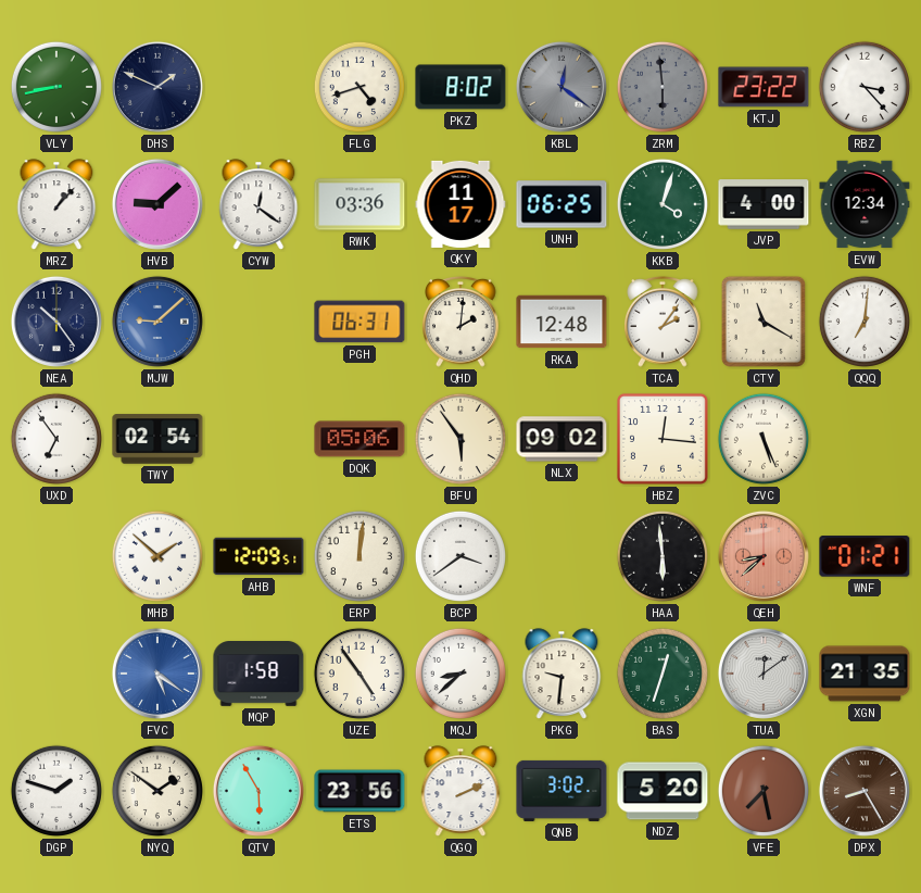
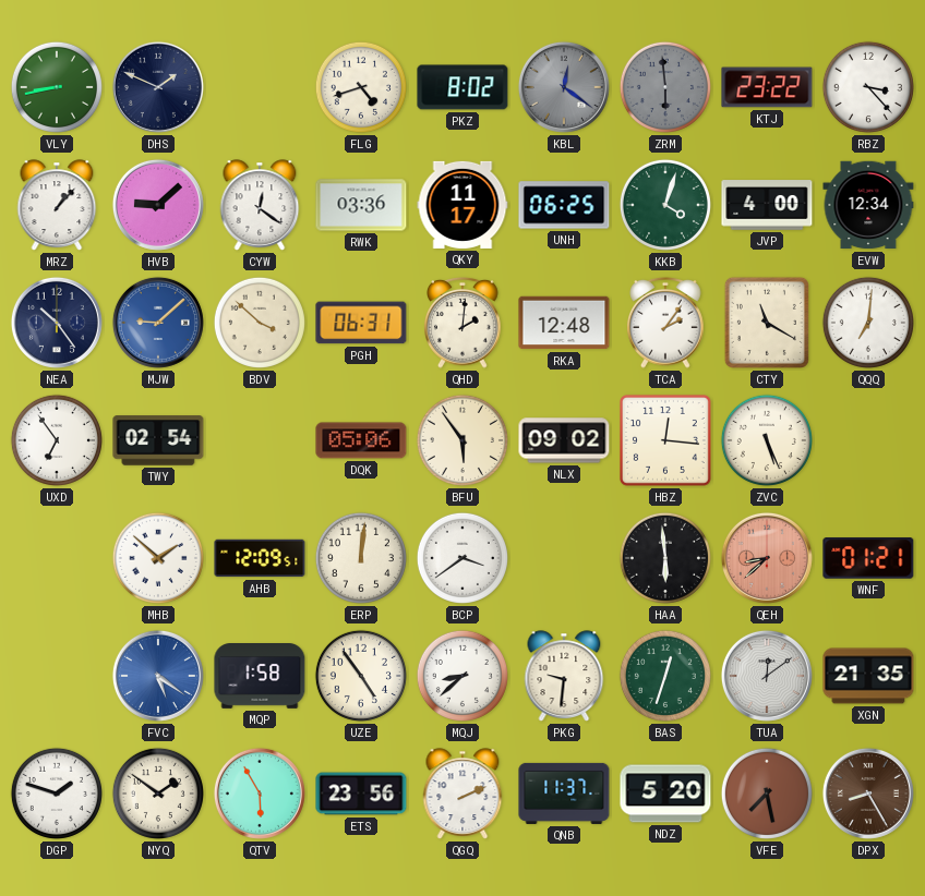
BDV: none -> 3:52
QNB: 3:02 -> 11:37
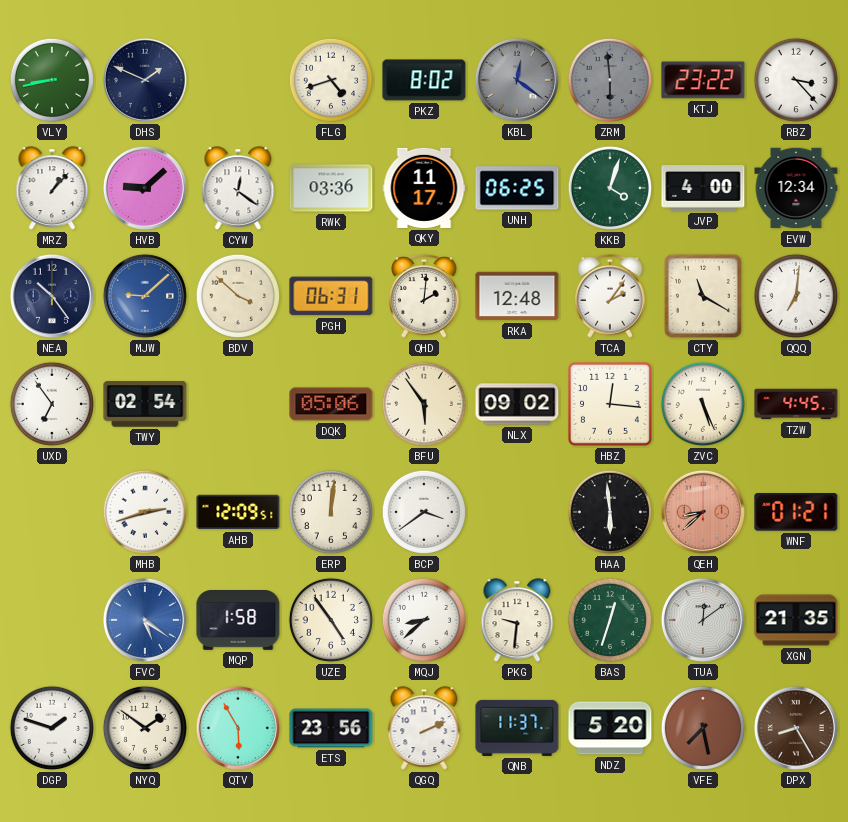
TZW: none -> 4:45
MHB: 1:52 -> 2:42
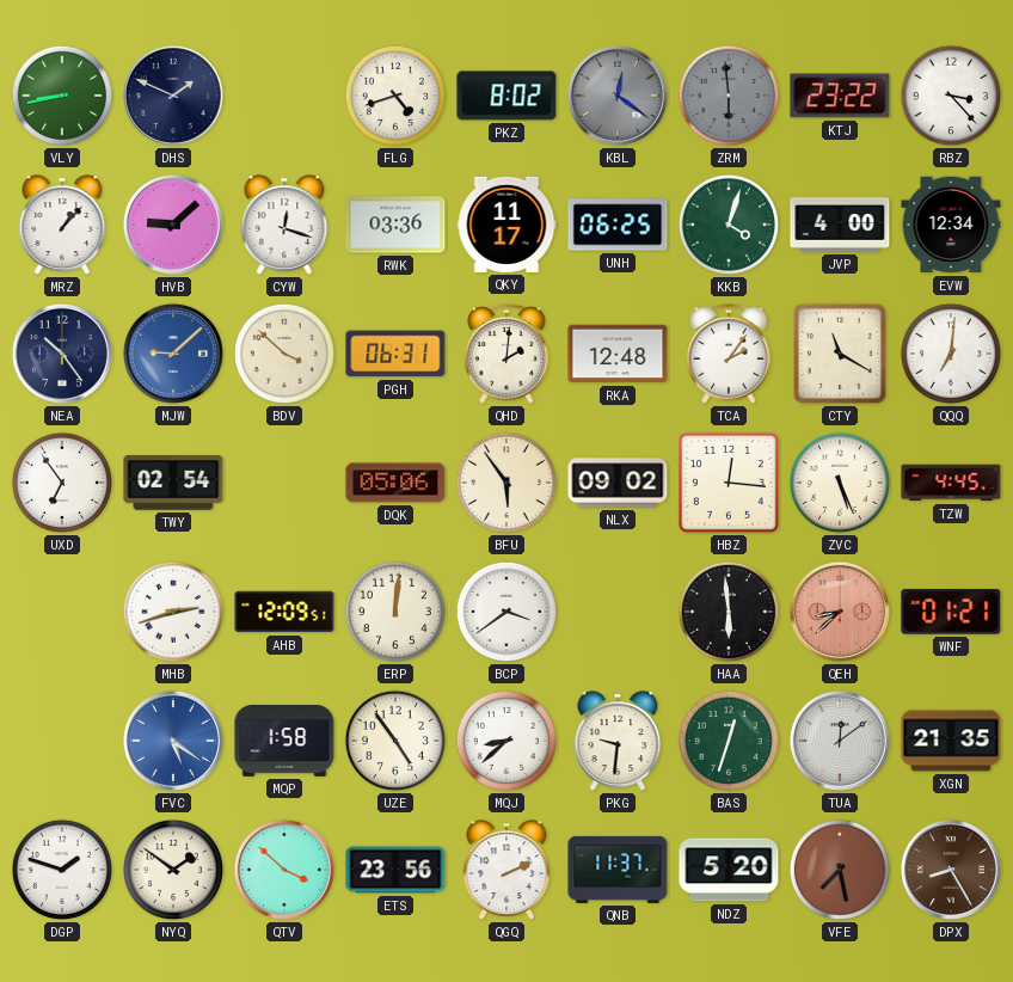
CYW: 12:21 -> 12:18
QTV: 5:55 -> 3:52
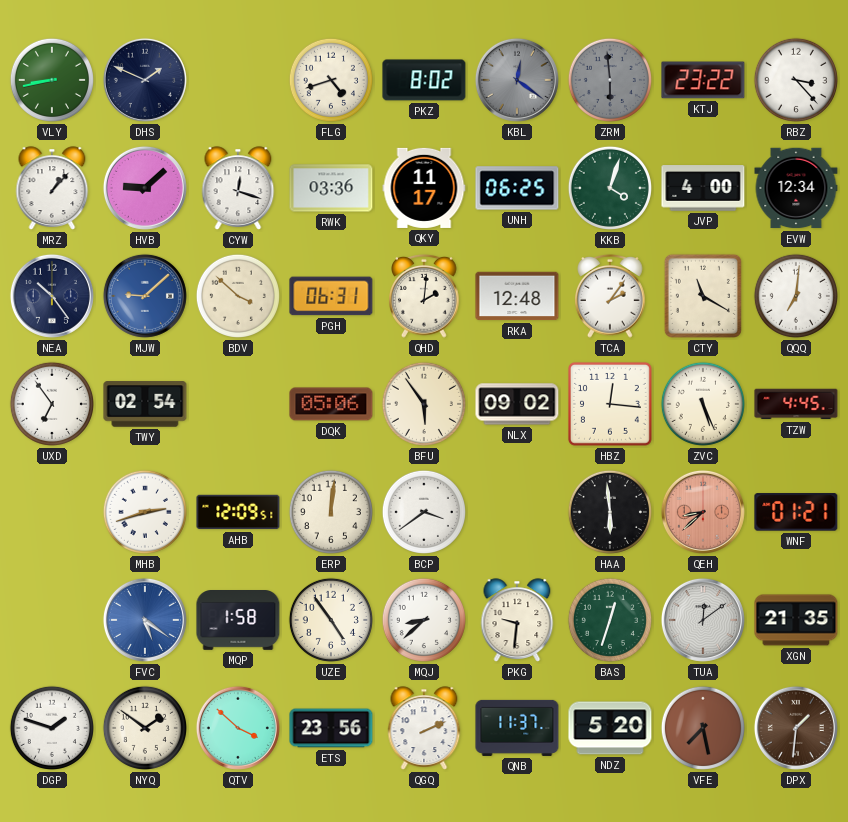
DPX: 8:25 -> 1:31
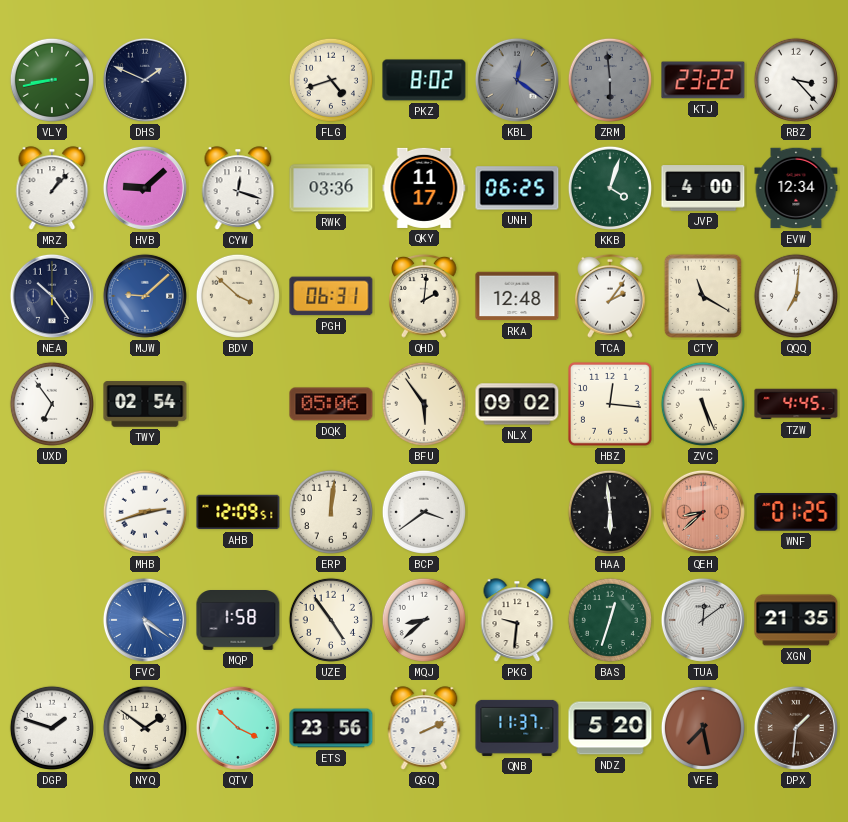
WNF: 01:21 -> 01:25
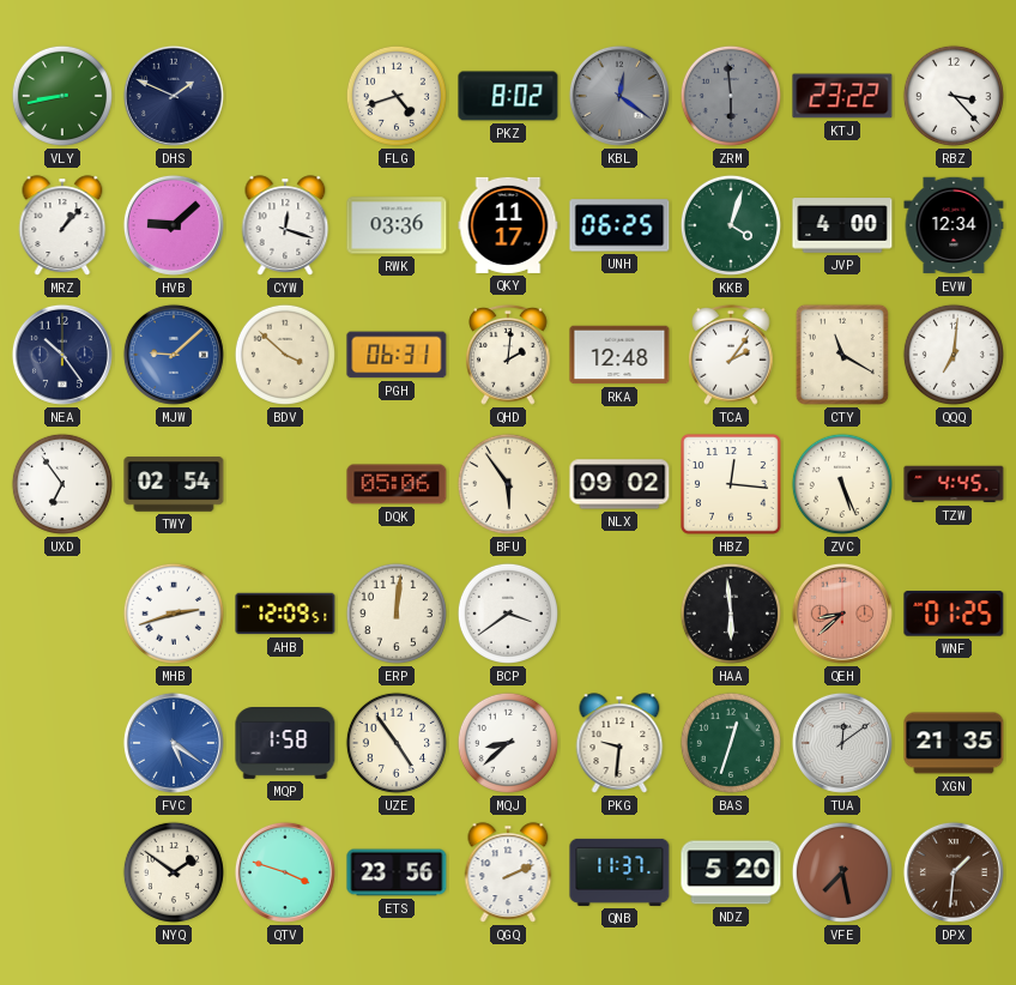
DGP: 1:48 -> none
QTV: 3:52 -> 3:48
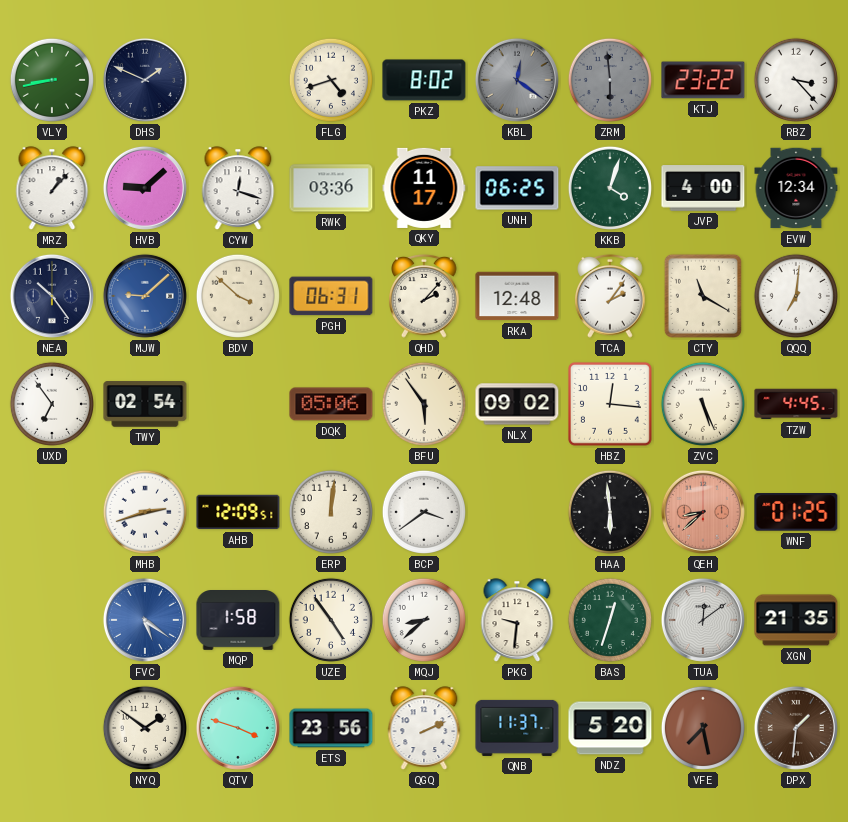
QHD: 2:01 -> 2:07
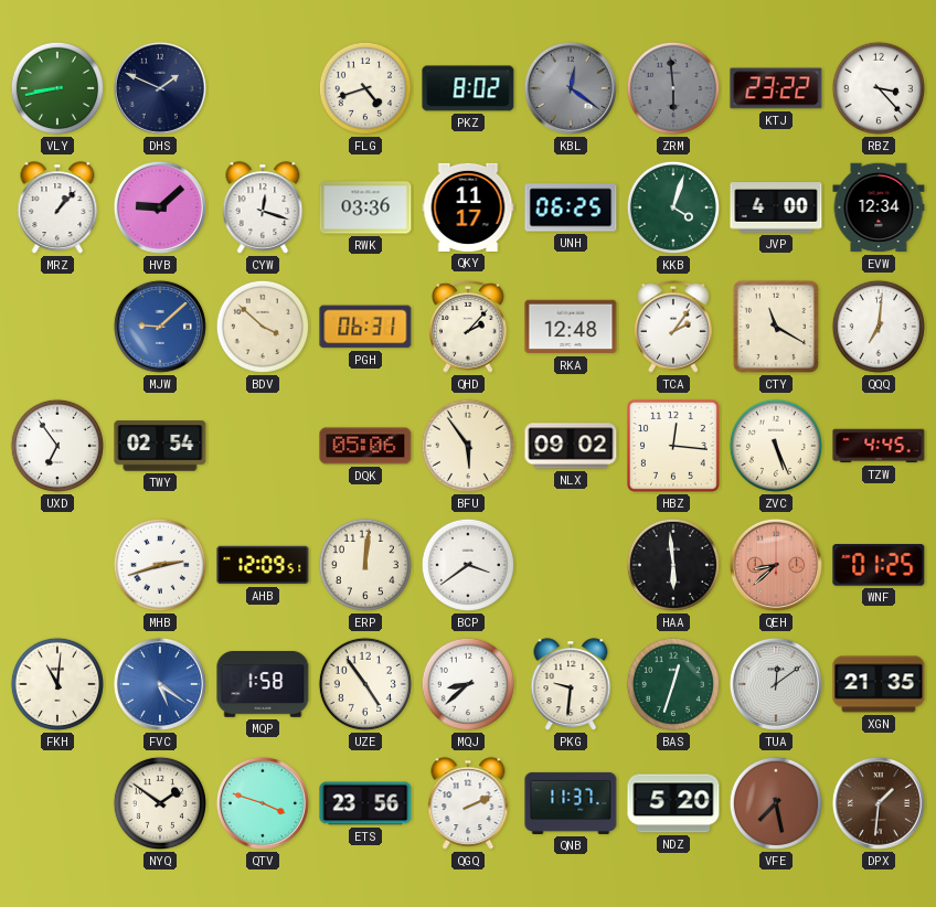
NEA: 10:24 -> none
FKH: none -> 11:01
